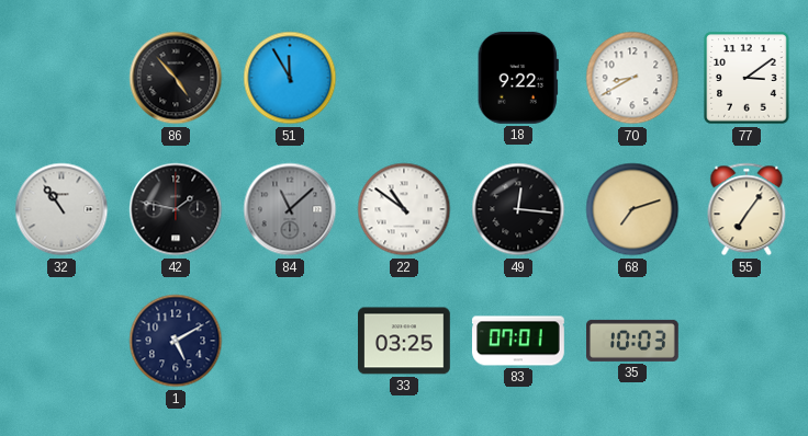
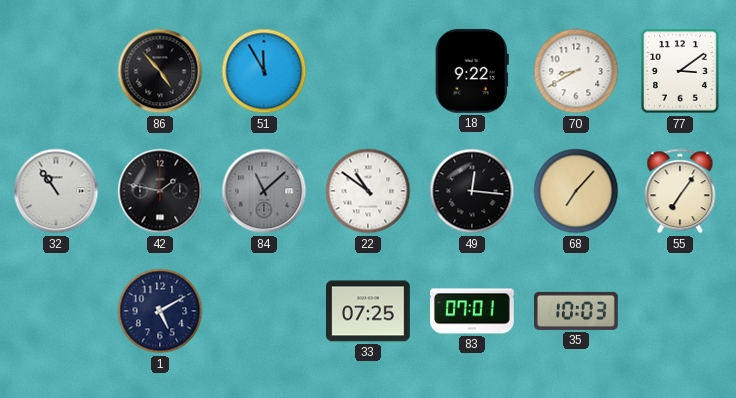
68: 7:12 -> 7:07
33: 03:25 -> 07:25
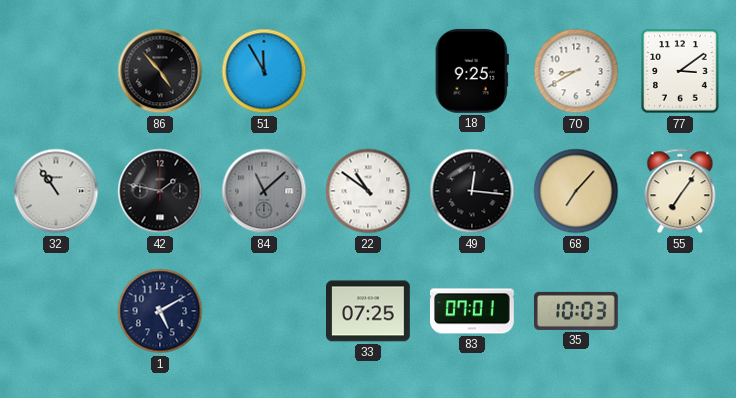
18: 9:22 -> 9:25
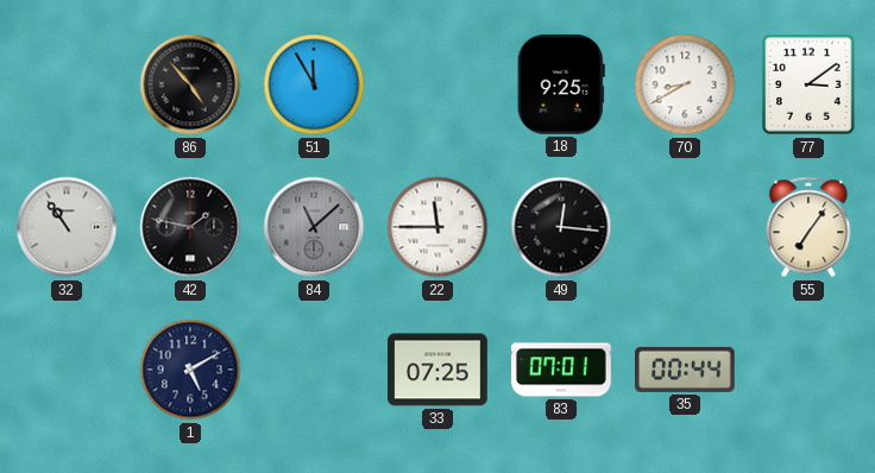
22: 10:51 -> 11:45
68: 7:07 -> none
35: 10:03 -> 00:44
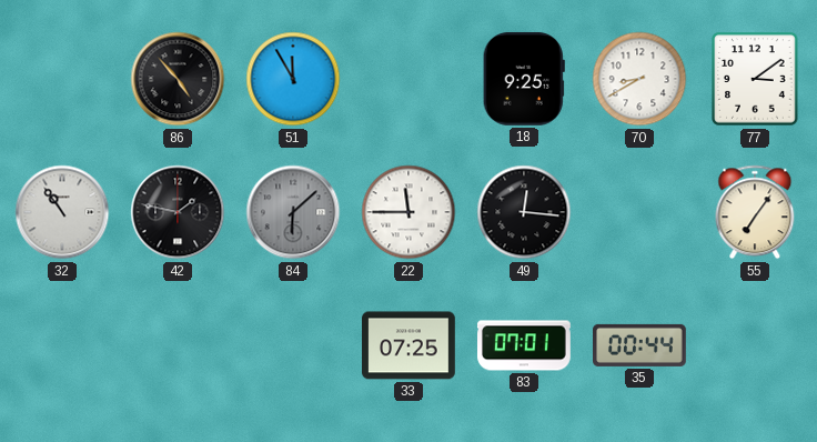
84: 11:08 -> 6:08
1: 5:10 -> none
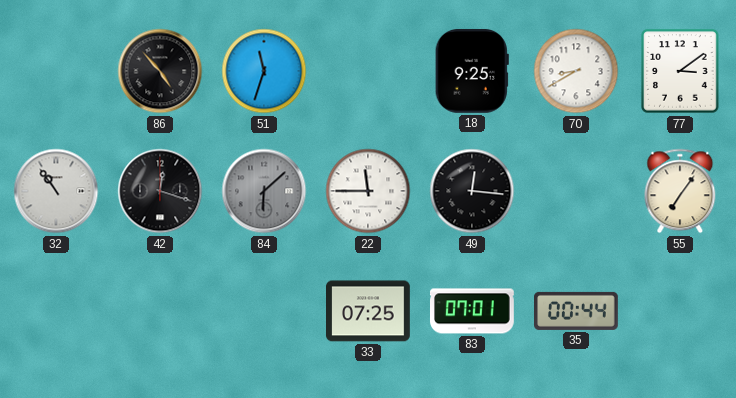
51: 11:55 -> 11:33
42: 1:47 -> 12:18
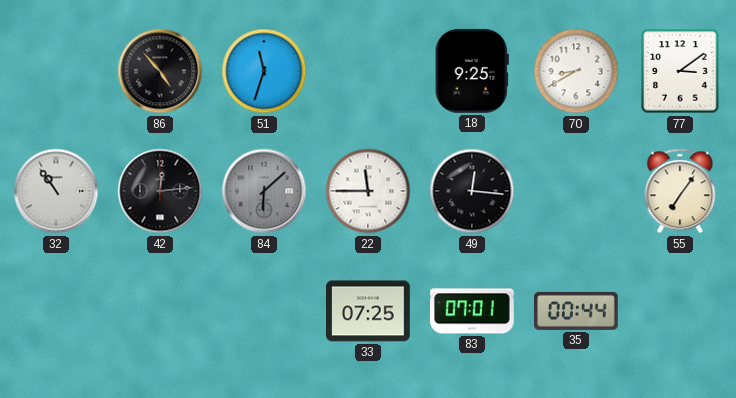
42: 12:18 -> 12:14
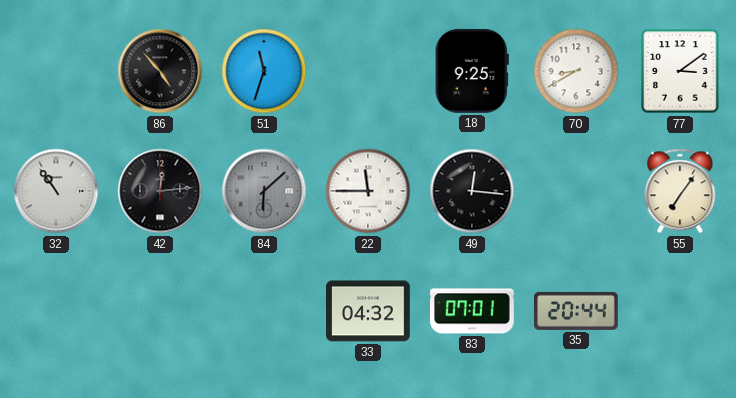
33: 07:25 -> 04:32
35: 00:44 -> 20:44
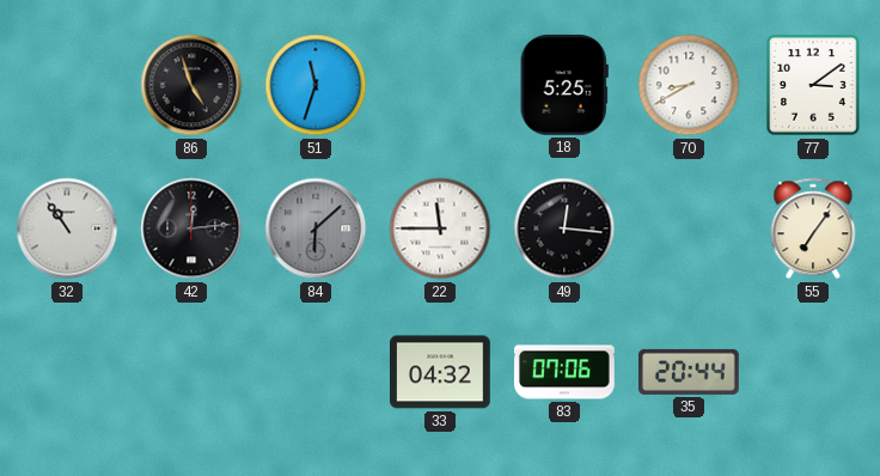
86: 4:53 -> 4:57
18: 9:25 -> 5:25
83: 07:01 -> 07:06
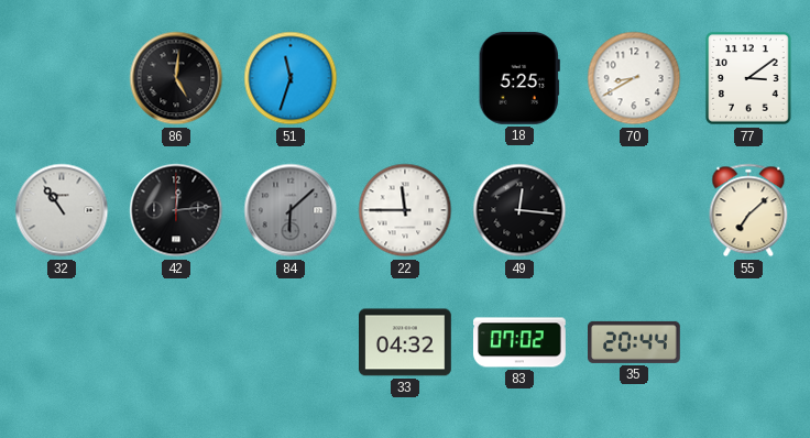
86: 4:57 -> 5:01
55: 7:06 -> 7:08
83: 07:06 -> 07:02
